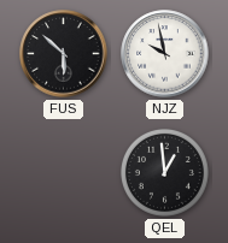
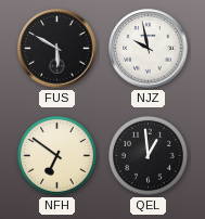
FUS: 5:52 -> 5:50
NFH: none -> 6:51
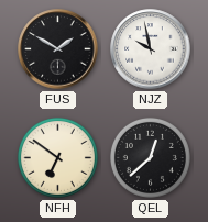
FUS: 5:50 -> 1:50
QEL: 12:59 -> 12:38
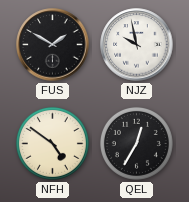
NFH: 6:51 -> 4:51
QEL: 12:38 -> 12:35
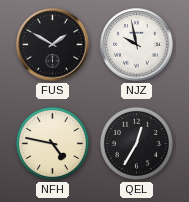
NFH: 4:51 -> 4:47
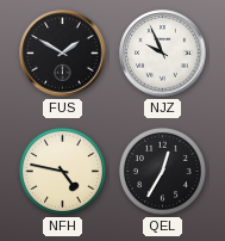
NJZ: 9:58 -> 9:56
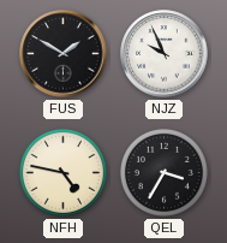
QEL: 12:35 -> 3:35
